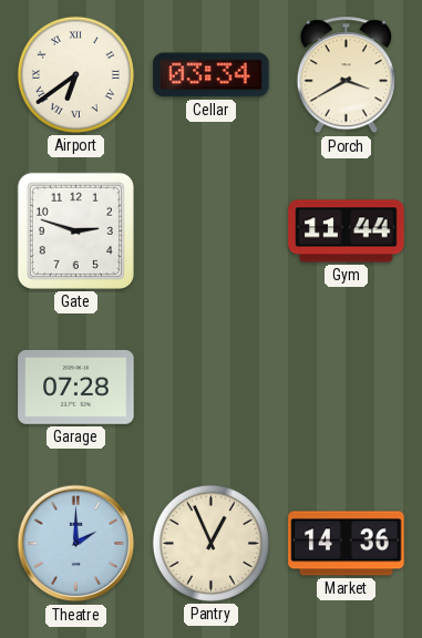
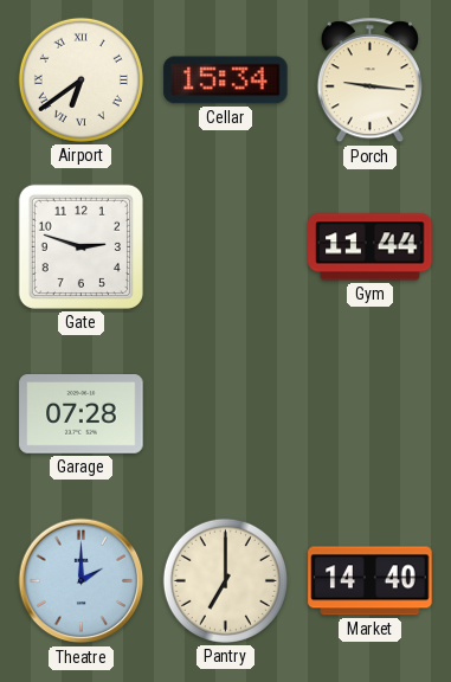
Cellar: 03:34 -> 15:34
Porch: 3:40 -> 9:16
Pantry: 12:56 -> 7:00
Market: 14:36 -> 14:40
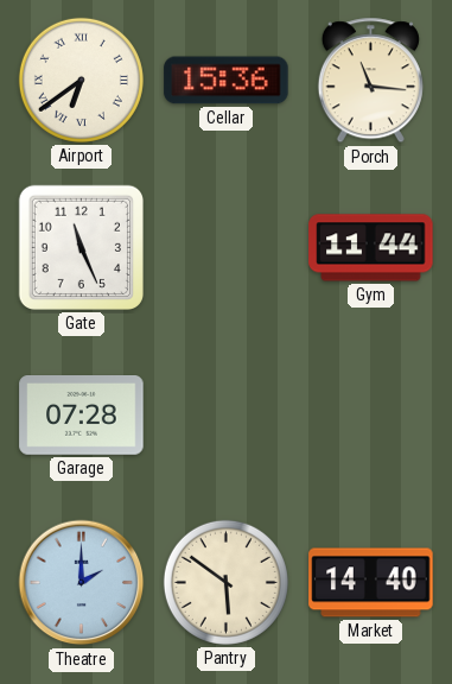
Cellar: 15:34 -> 15:36
Porch: 9:16 -> 11:16
Gate: 2:48 -> 11:26
Pantry: 7:00 -> 5:51
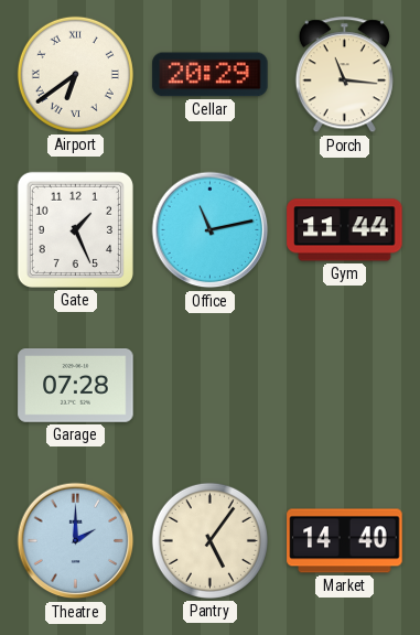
Cellar: 15:36 -> 20:29
Gate: 11:26 -> 1:26
Office: none -> 11:13
Pantry: 5:51 -> 5:06
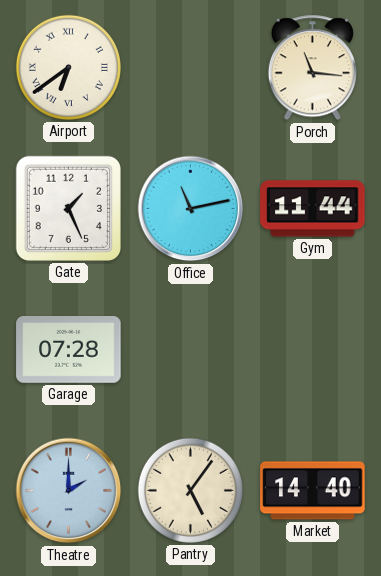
Cellar: 20:29 -> none
